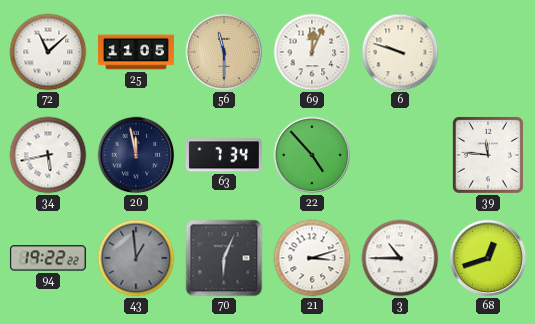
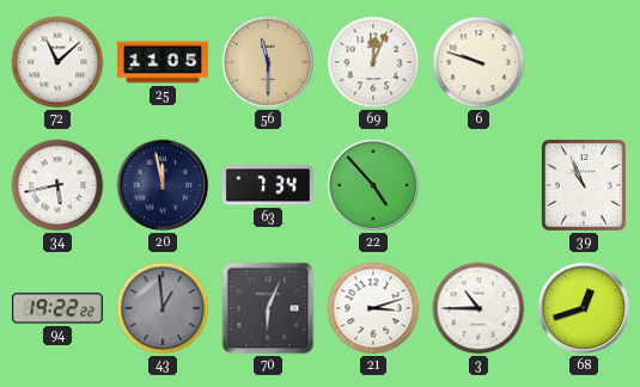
39: 11:46 -> 10:56
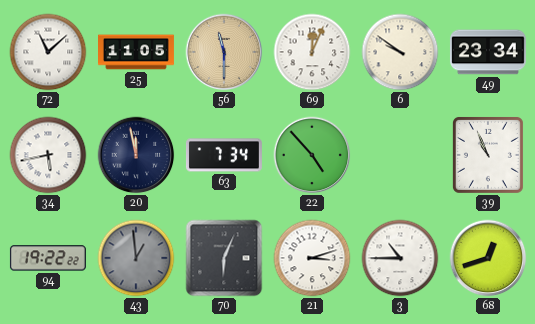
6: 9:48 -> 9:51
49: none -> 23:34
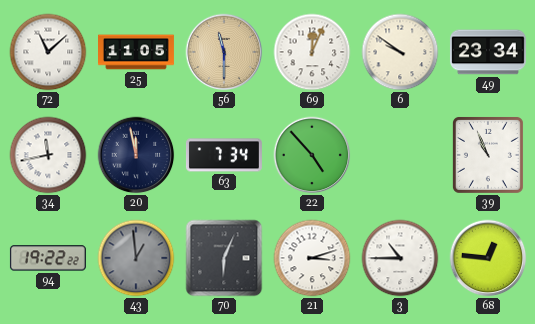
34: 5:43 -> 11:43
68: 12:42 -> 12:46
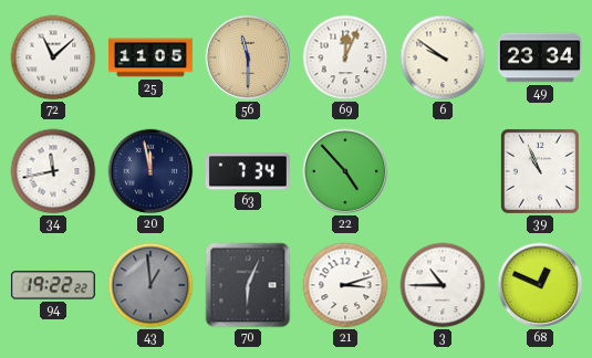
68: 12:46 -> 12:49
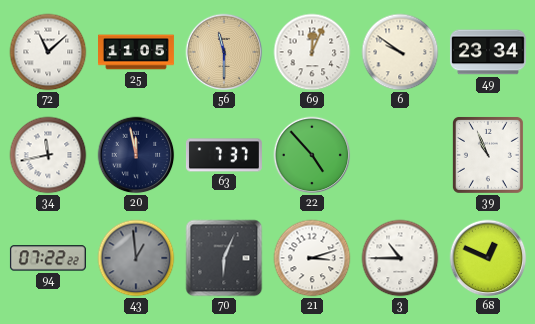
63: 7:34 -> 7:37
94: 19:22 -> 07:22
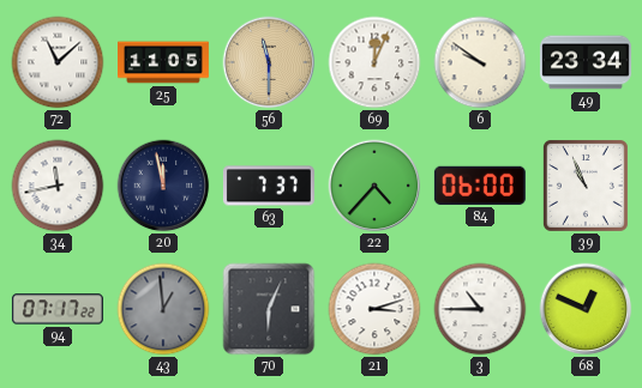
22: 4:53 -> 4:37
84: none -> 06:00
94: 07:22 -> 07:17
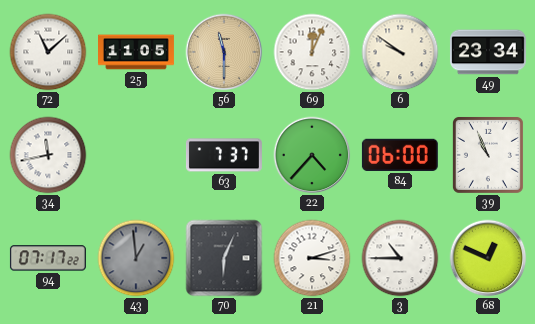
20: 11:58 -> none
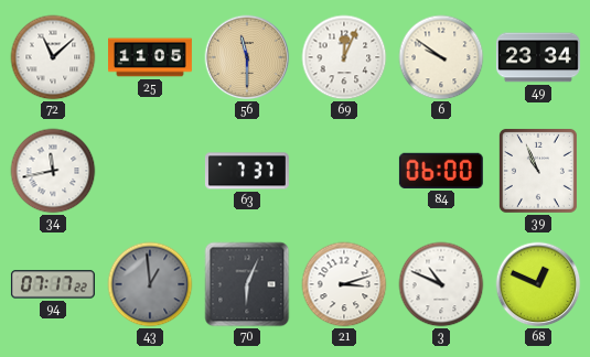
22: 4:37 -> none
3: 10:45 -> 10:49
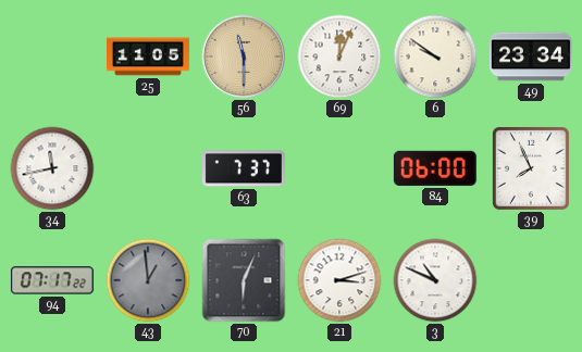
72: 11:08 -> none
39: 10:56 -> 7:56
68: 12:49 -> none
